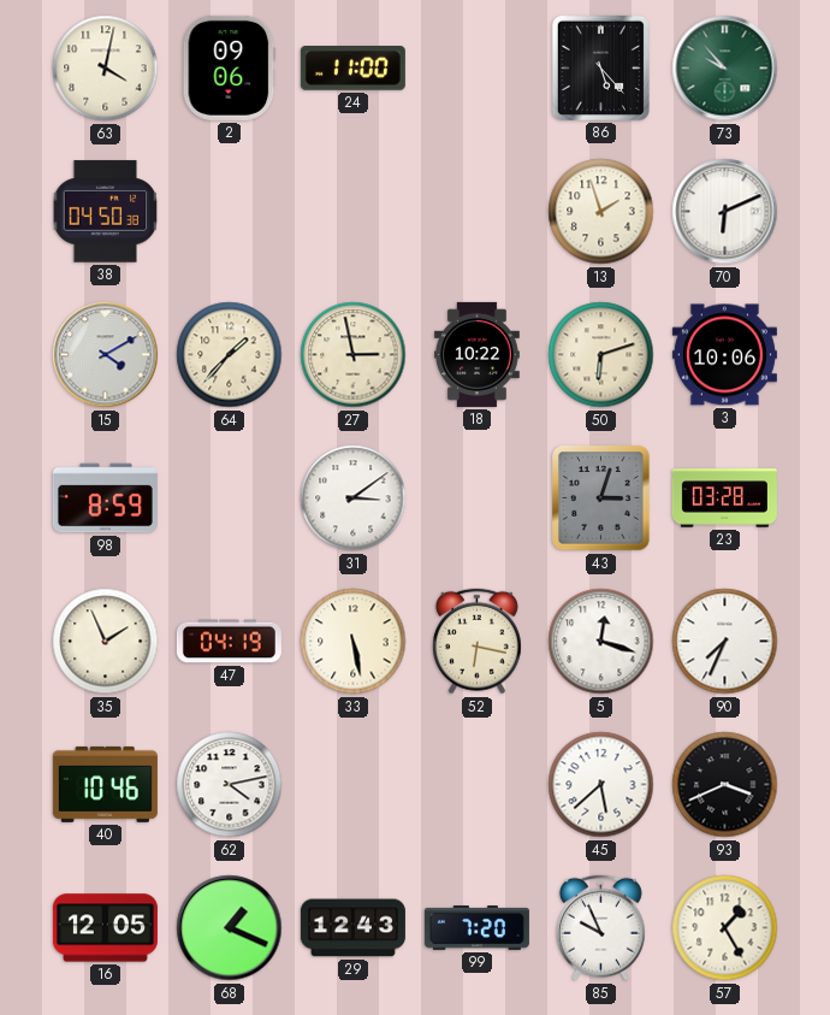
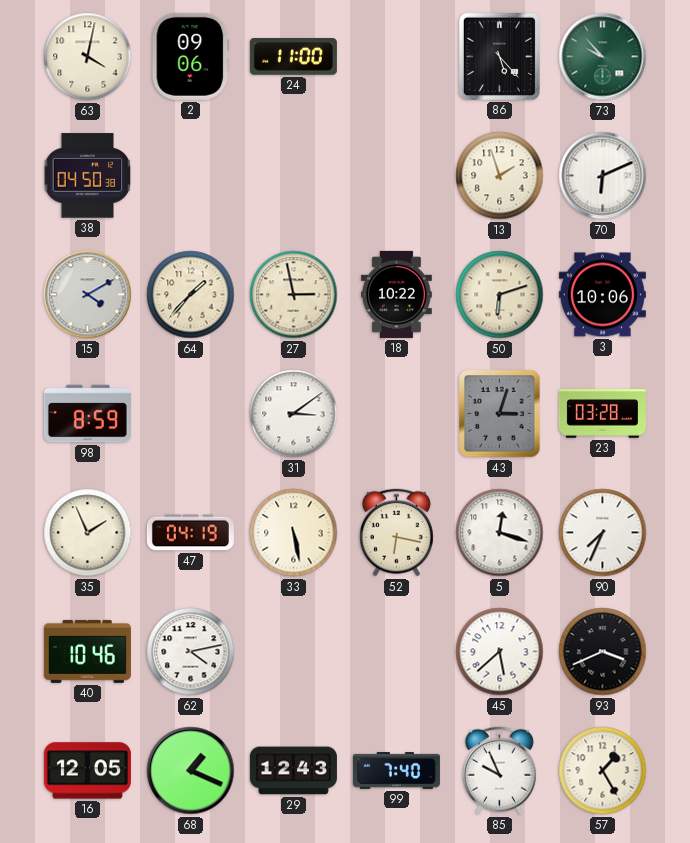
99: 7:20 -> 7:40
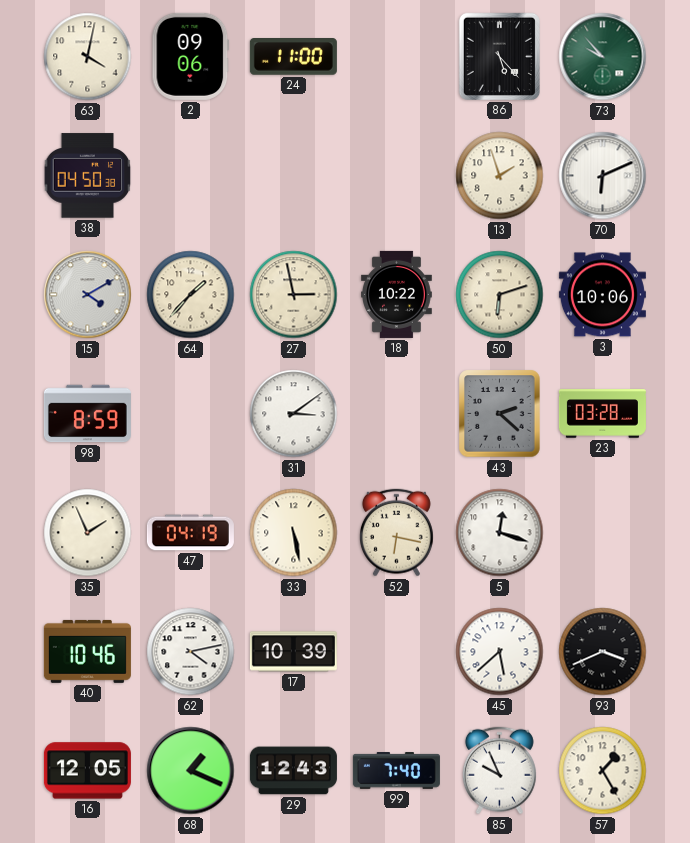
43: 3:03 -> 2:22
90: 7:34 -> none
17: none -> 10:39
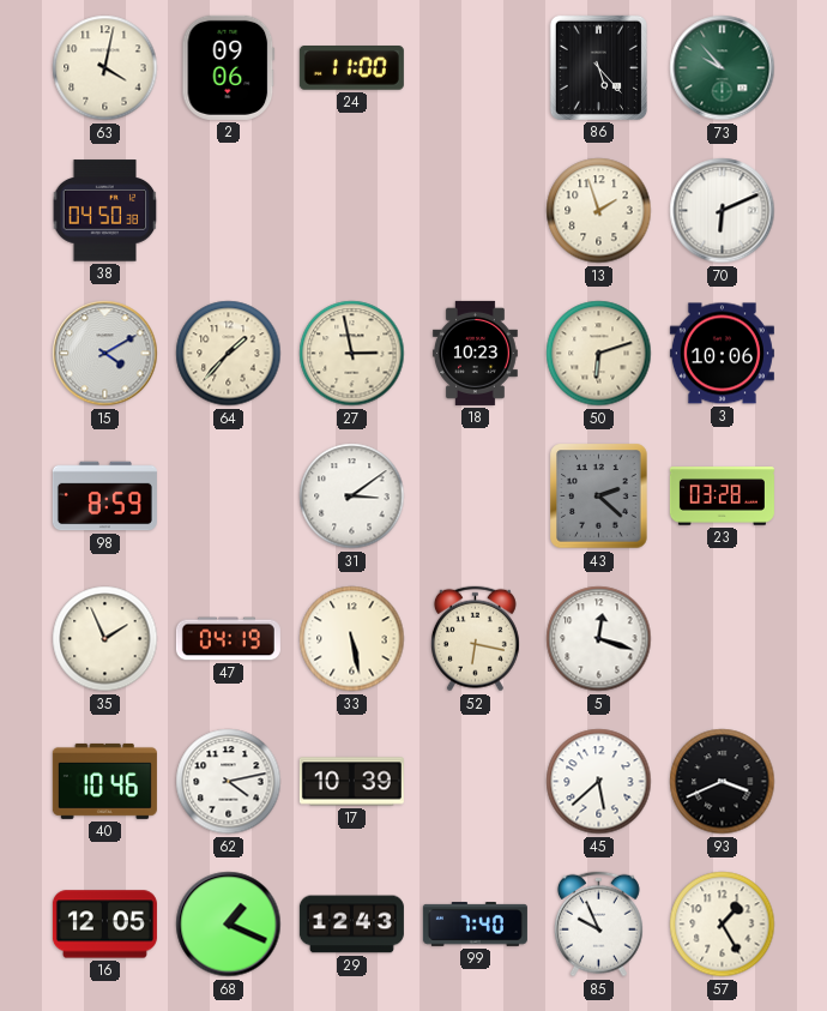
18: 10:22 -> 10:23
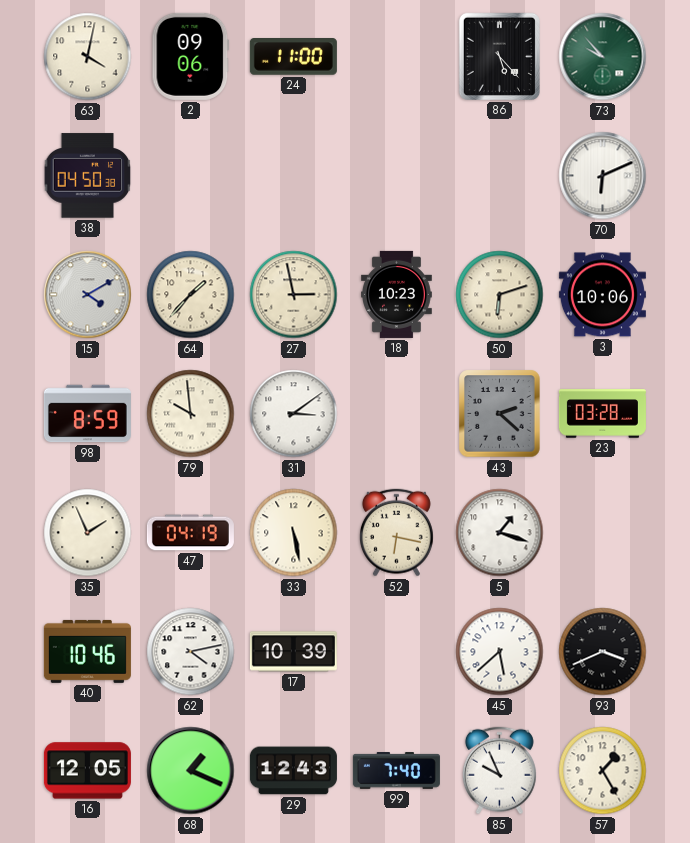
13: 1:57 -> none
79: none -> 9:59
5: 12:18 -> 1:18
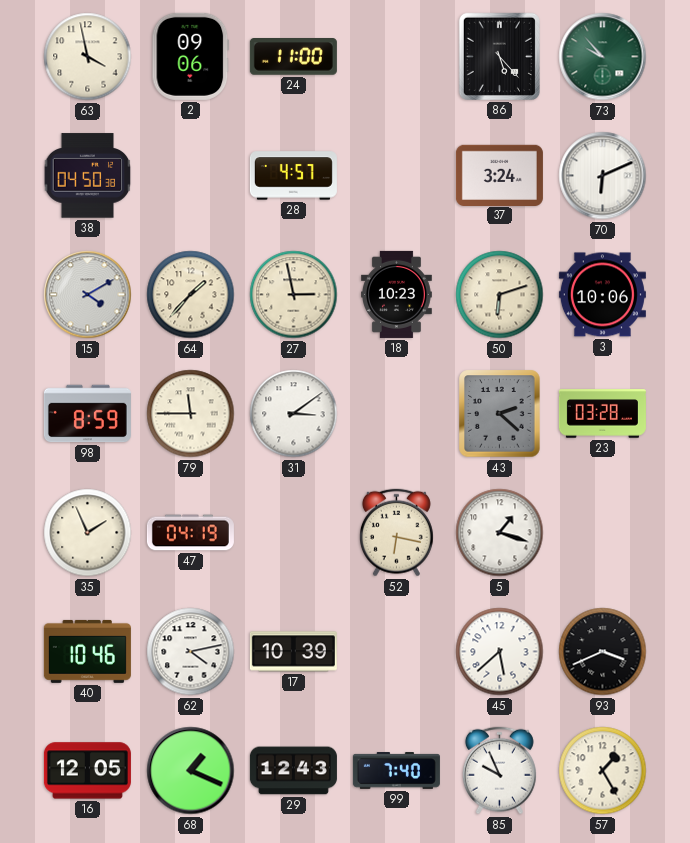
63: 4:02 -> 3:58
28: none -> 4:57
37: none -> 3:24
79: 9:59 -> 11:45
33: 5:28 -> none
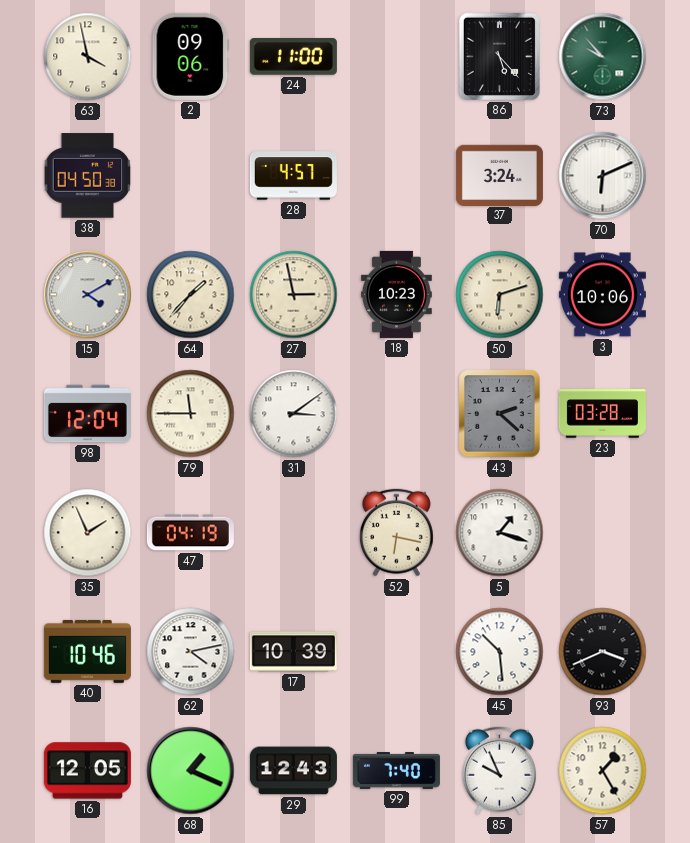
98: 8:59 -> 12:04
45: 5:38 -> 10:29
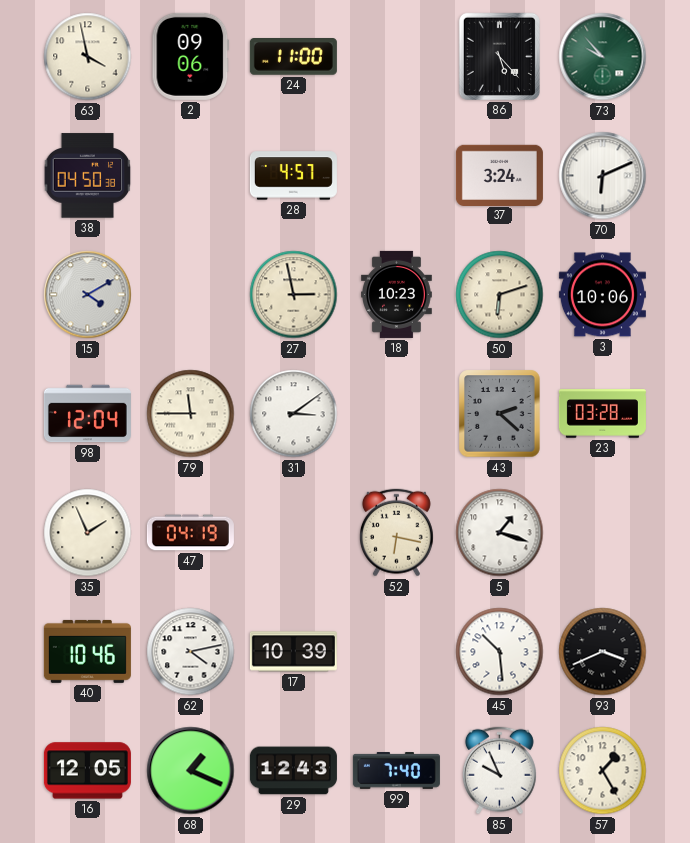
64: 1:37 -> none
